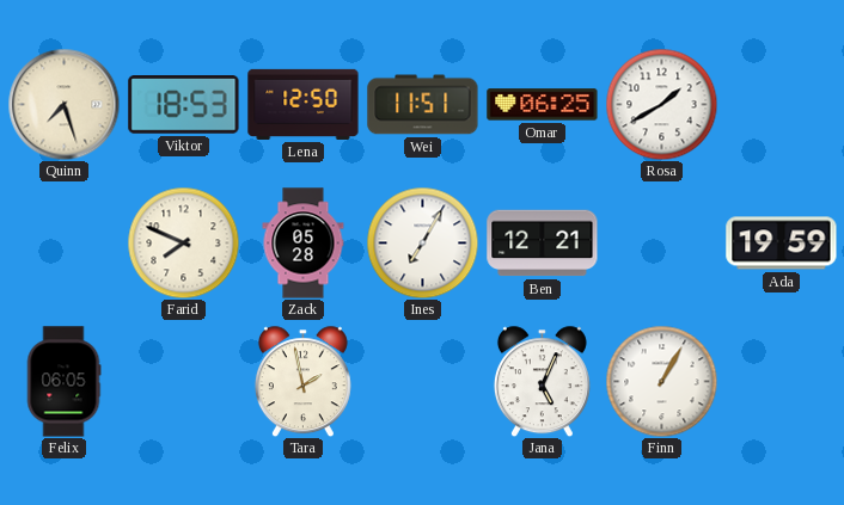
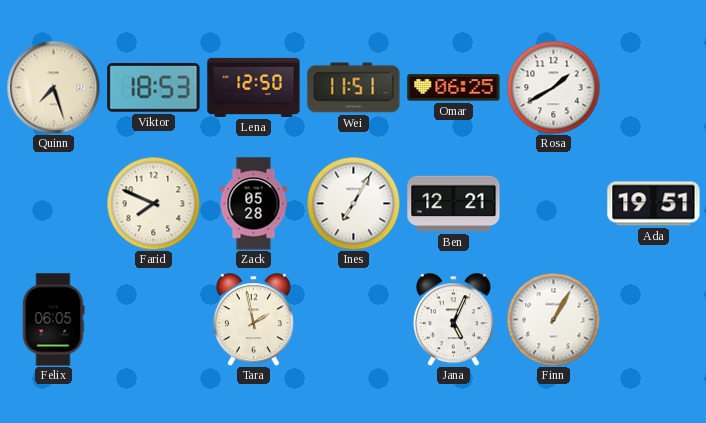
Ada: 19:59 -> 19:51
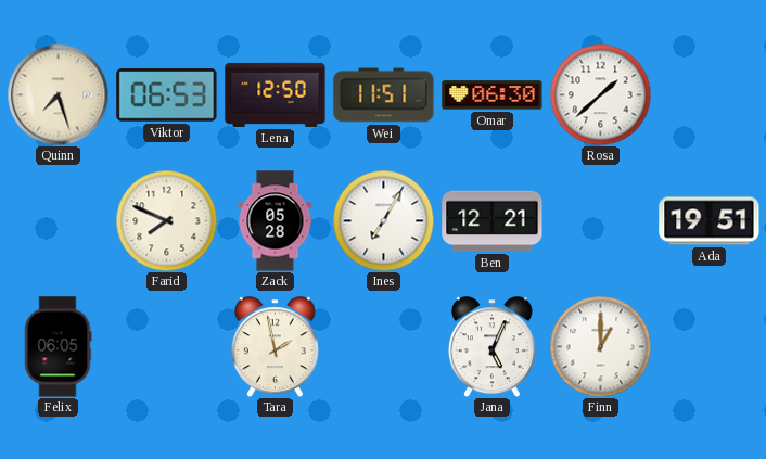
Viktor: 18:53 -> 06:53
Omar: 06:25 -> 06:30
Rosa: 1:40 -> 1:38
Finn: 1:05 -> 1:00
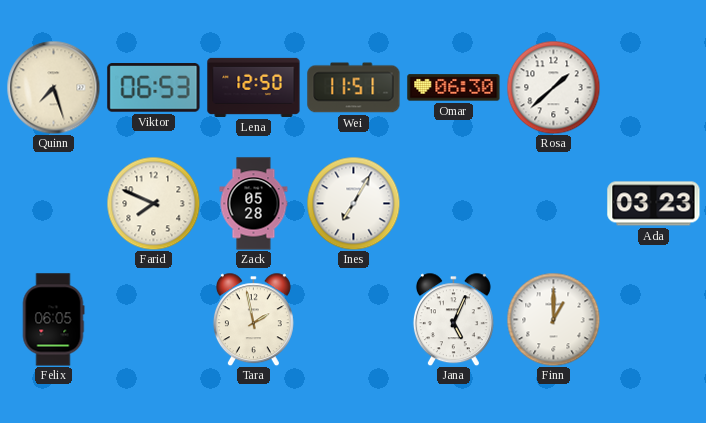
Ben: 12:21 -> none
Ada: 19:51 -> 03:23
